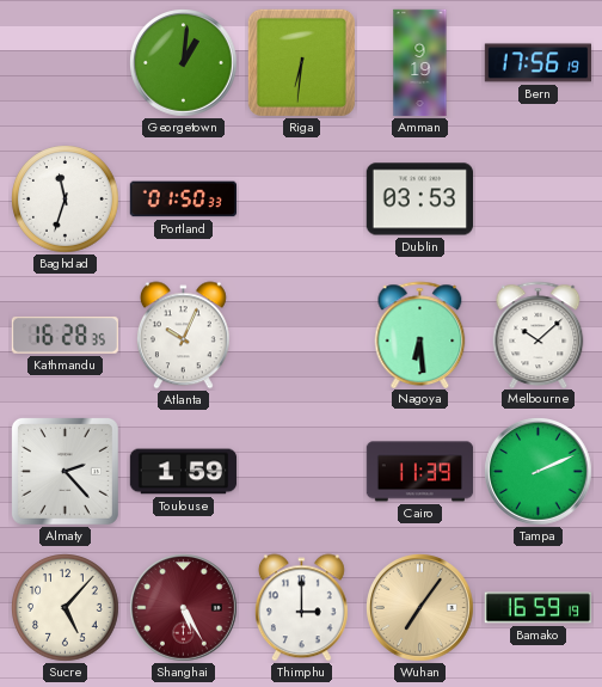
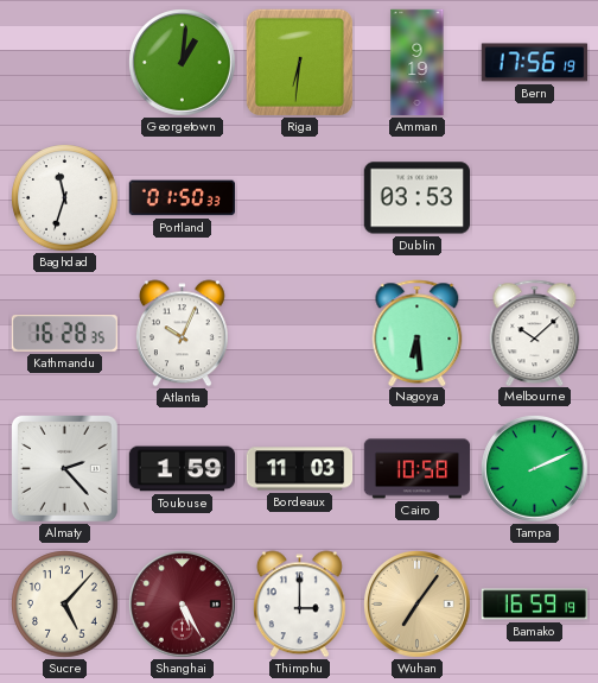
Bordeaux: none -> 11:03
Cairo: 11:39 -> 10:58
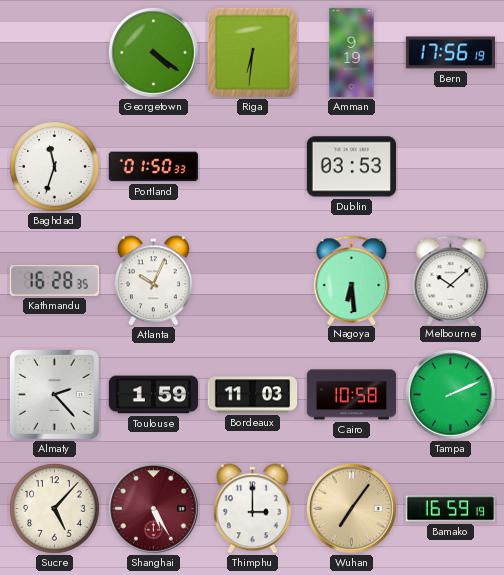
Georgetown: 1:01 -> 4:21
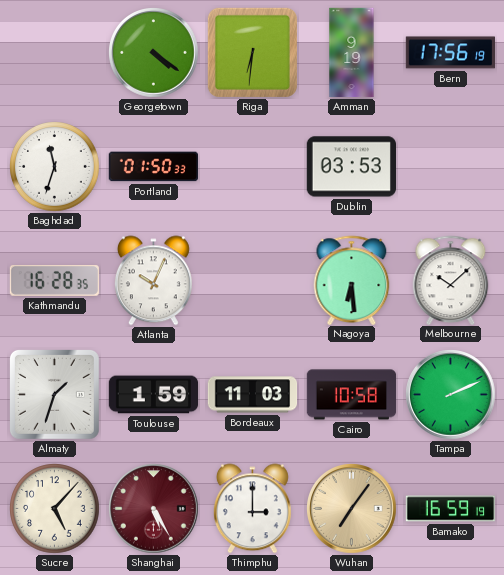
Almaty: 2:23 -> 1:33
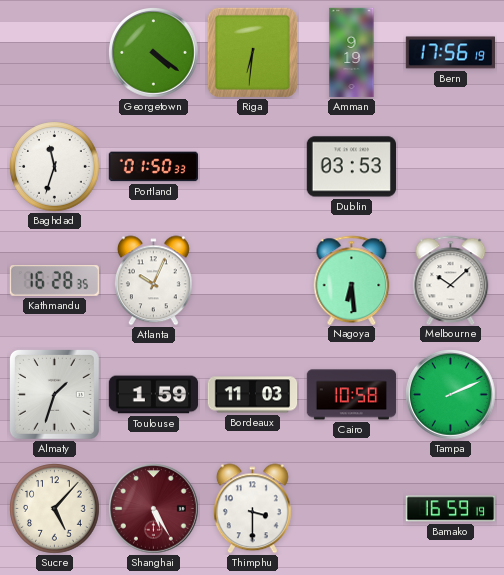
Thimphu: 3:00 -> 3:30
Wuhan: 7:06 -> none
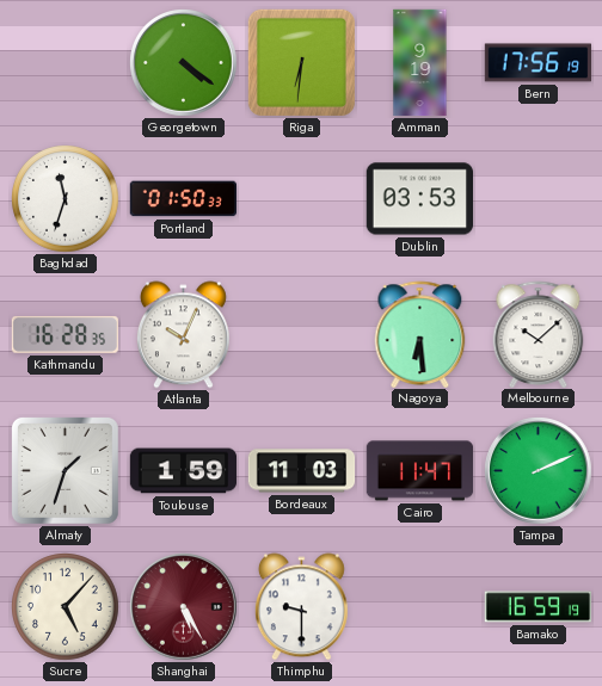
Cairo: 10:58 -> 11:47
Thimphu: 3:30 -> 9:30
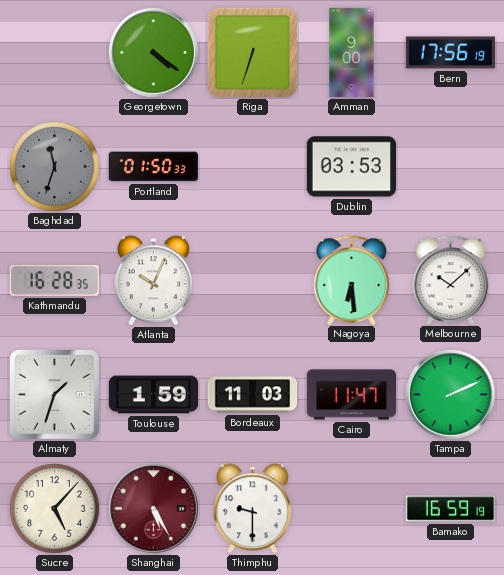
Riga: 6:31 -> 6:33
Amman: 9:19 -> 9:00
Baghdad dial: white -> grey
